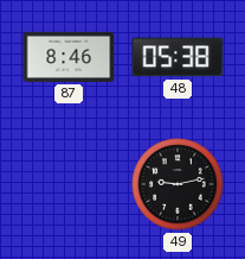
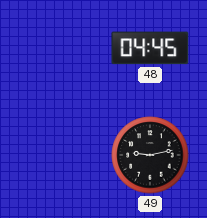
87: 8:46 -> none
48: 05:38 -> 04:45
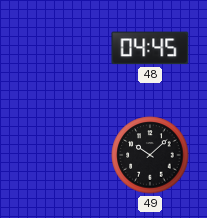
49: 9:13 -> 10:08
